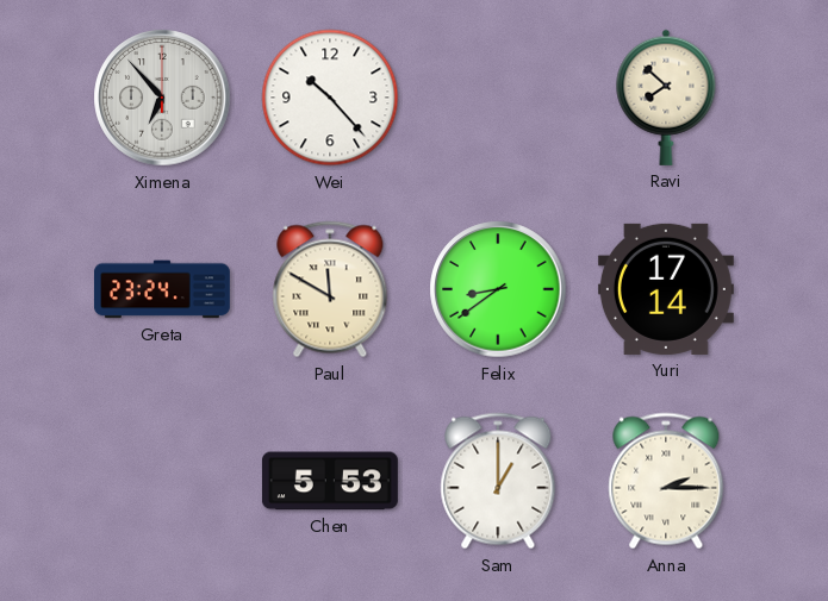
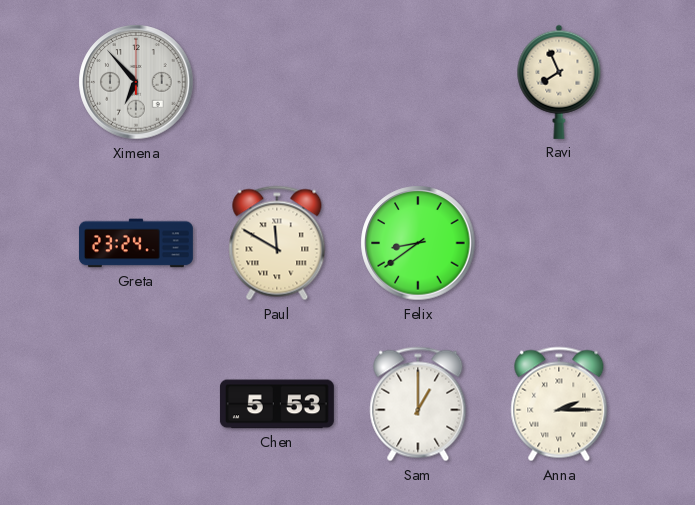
Wei: 10:23 -> none
Ravi: 7:52 -> 7:56
Yuri: 17:14 -> none
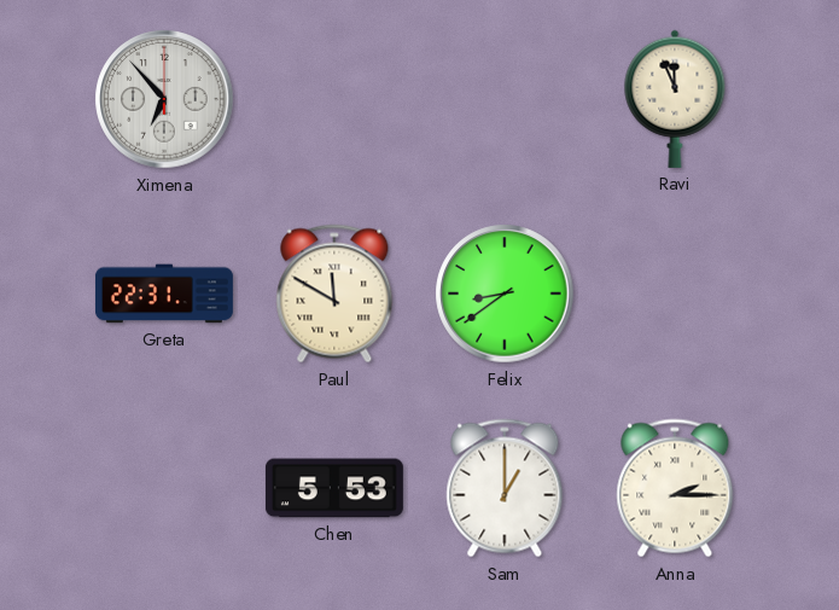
Ravi: 7:56 -> 11:56
Greta: 23:24 -> 22:31
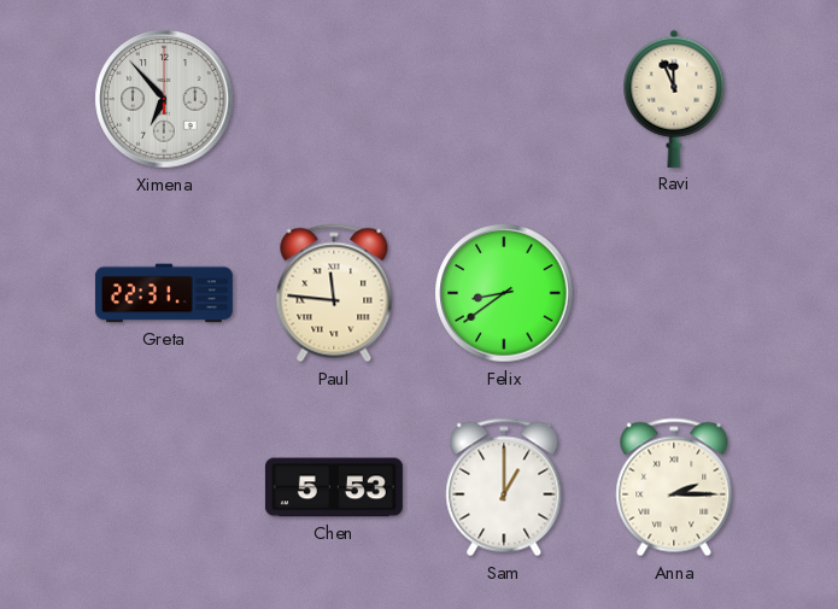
Paul: 11:50 -> 11:46
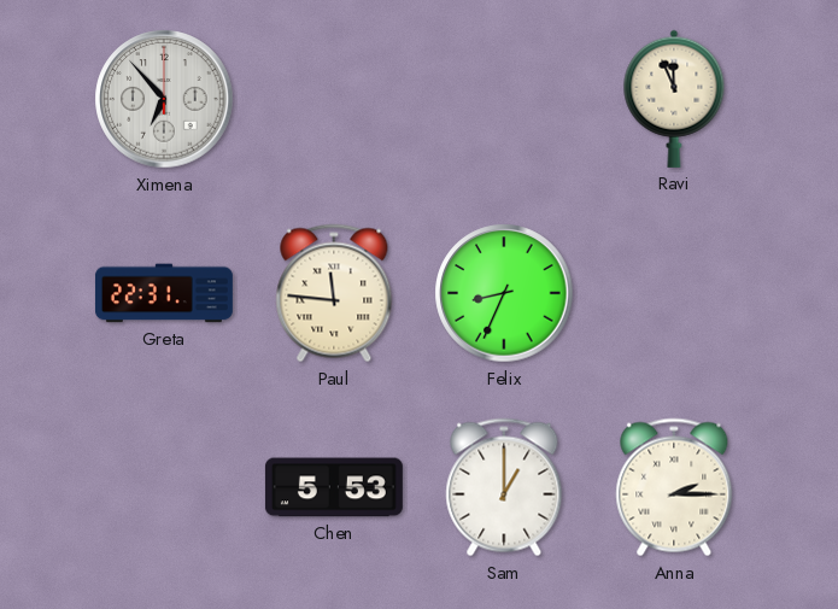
Felix: 8:39 -> 8:34
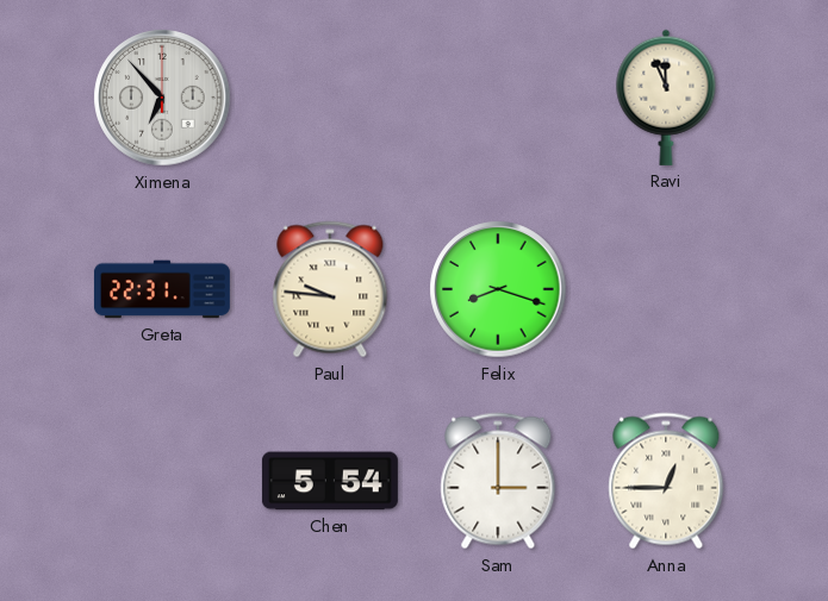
Paul: 11:46 -> 9:46
Felix: 8:34 -> 8:18
Chen: 5:53 -> 5:54
Sam: 1:00 -> 3:00
Anna: 2:15 -> 12:45
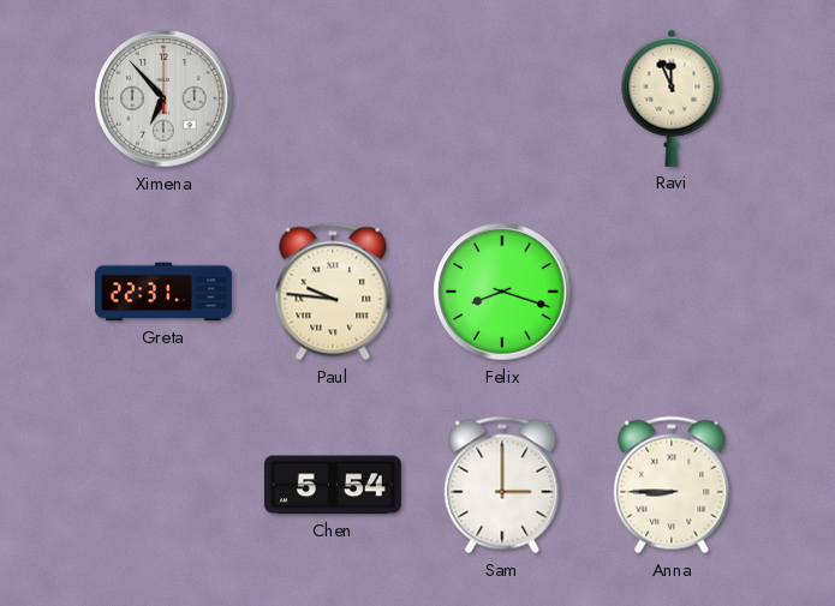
Anna: 12:45 -> 8:45
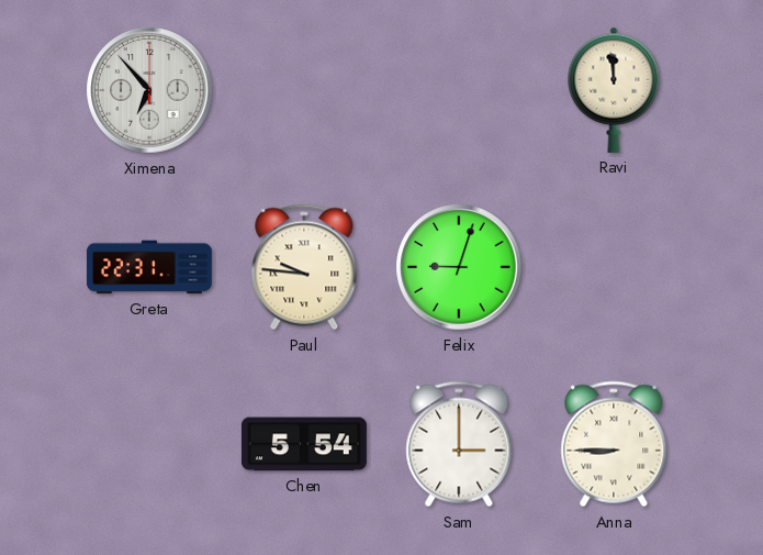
Ravi: 11:56 -> 11:59
Felix: 8:18 -> 9:03
